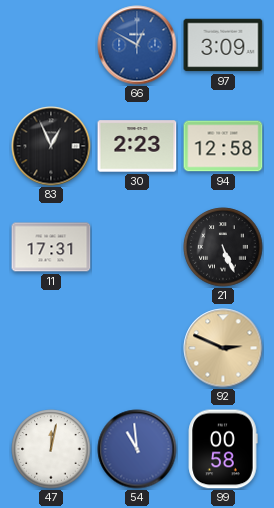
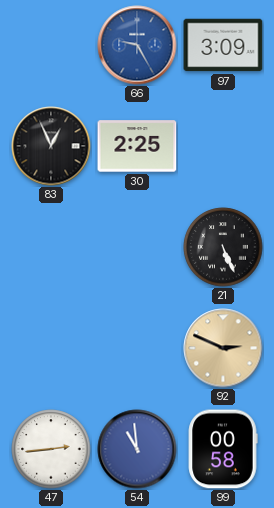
66: 12:50 -> 9:25
30: 2:23 -> 2:25
94: 12:58 -> none
11: 17:31 -> none
47: 12:02 -> 2:44
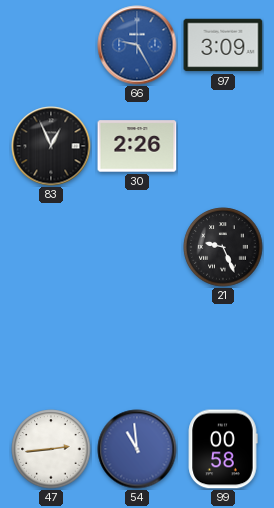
30: 2:25 -> 2:26
21: 5:26 -> 9:26
92: 2:49 -> none
